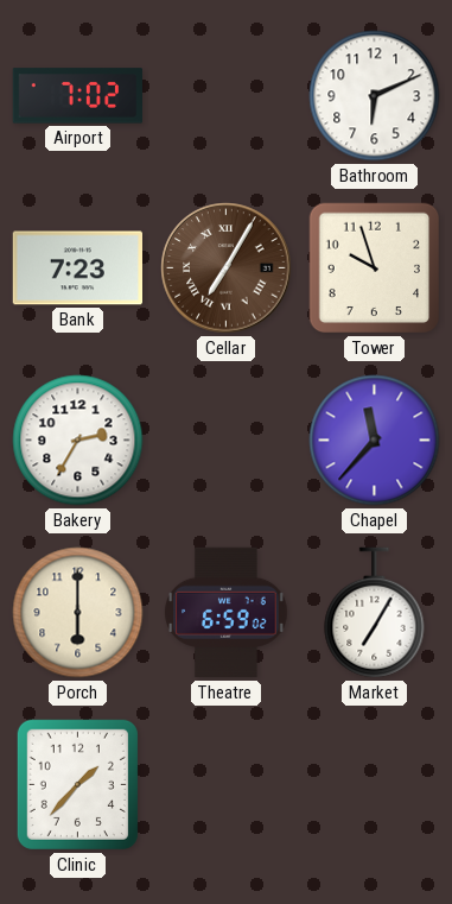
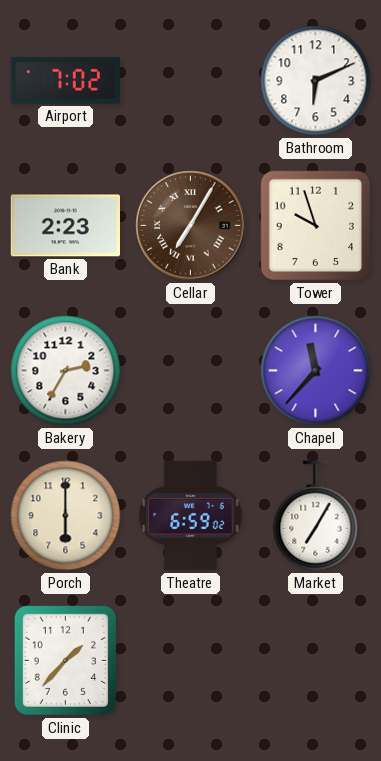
Bank: 7:23 -> 2:23
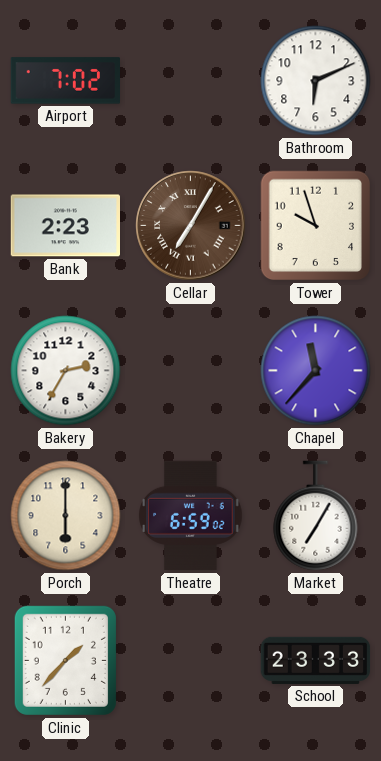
School: none -> 23:33
